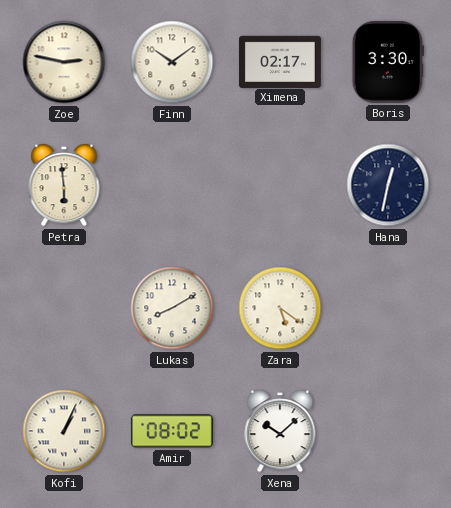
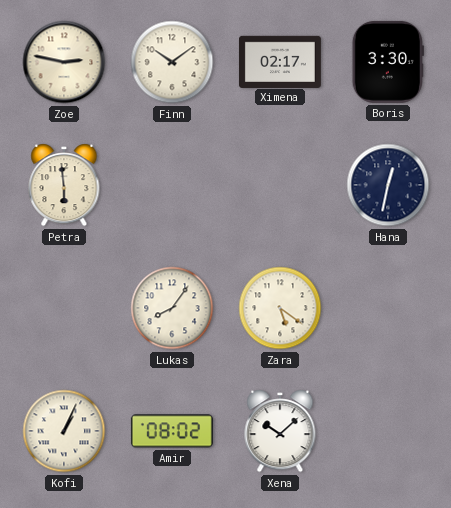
Lukas: 8:10 -> 8:06
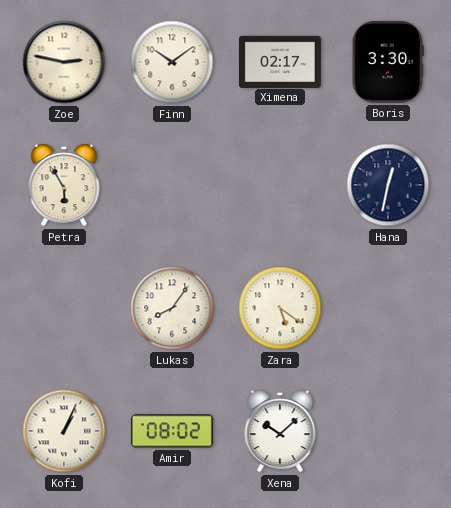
Petra: 5:59 -> 5:55
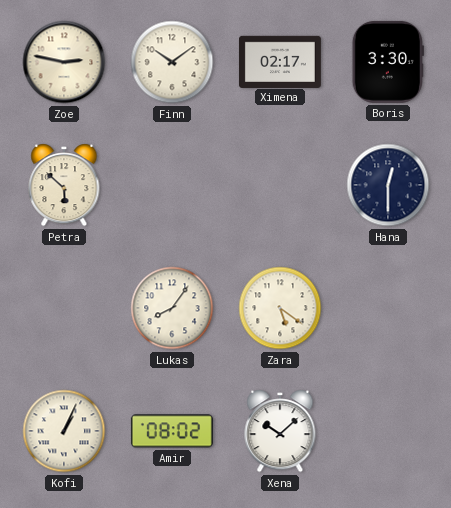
Petra: 5:55 -> 5:52
Hana: 12:32 -> 12:30
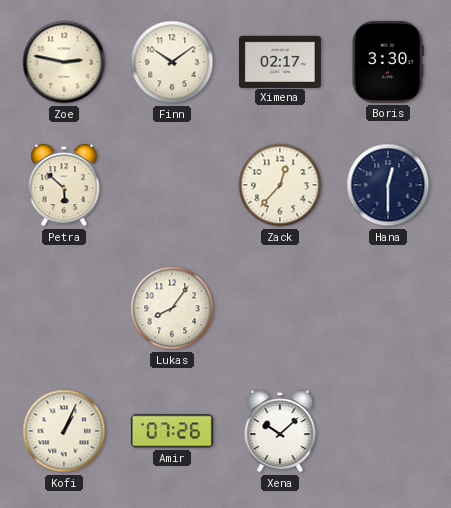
Zack: none -> 12:37
Zara: 5:21 -> none
Amir: 08:02 -> 07:26
